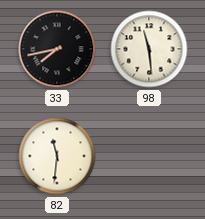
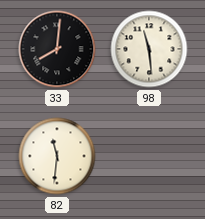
33: 7:43 -> 8:01
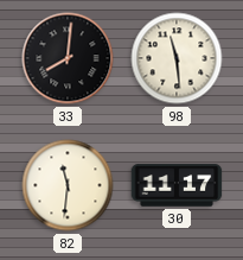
30: none -> 11:17
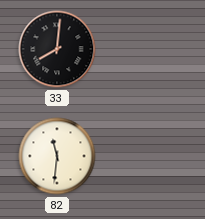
98: 11:29 -> none
30: 11:17 -> none
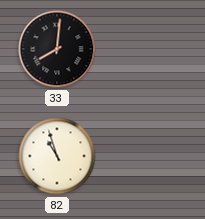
82: 11:31 -> 10:57
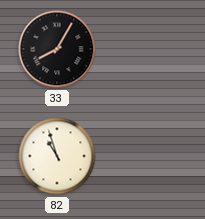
33: 8:01 -> 8:05
